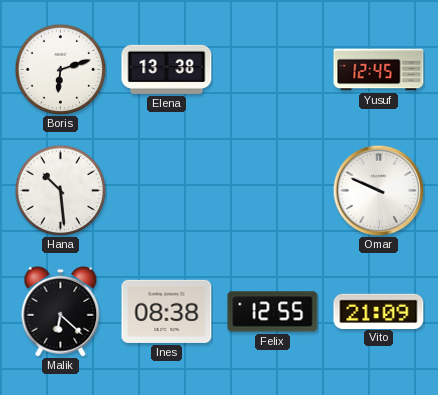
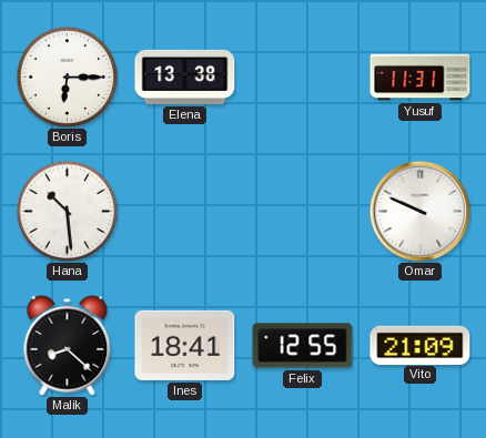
Boris: 6:12 -> 6:15
Yusuf: 12:45 -> 11:31
Malik: 6:22 -> 8:22
Ines: 08:38 -> 18:41
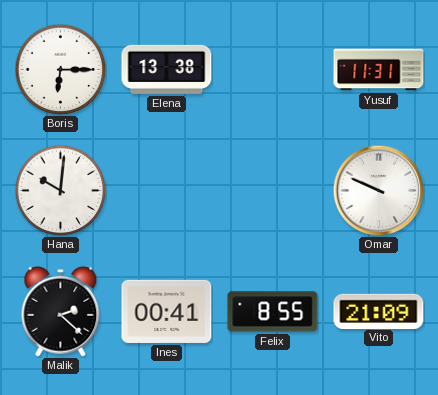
Hana: 10:29 -> 10:01
Malik: 8:22 -> 2:22
Ines: 18:41 -> 00:41
Felix: 12:55 -> 8:55
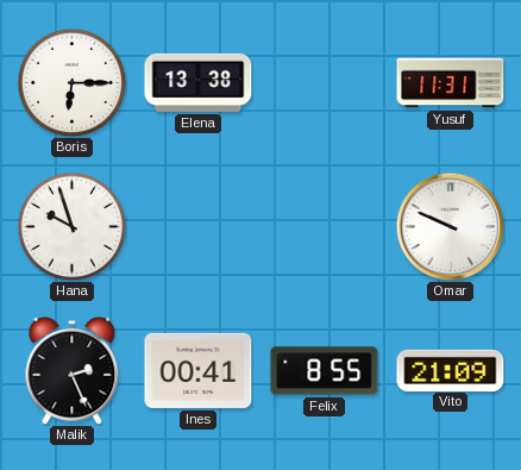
Hana: 10:01 -> 9:57
Malik: 2:22 -> 2:26
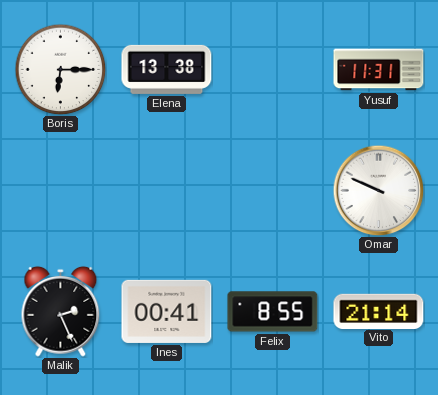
Hana: 9:57 -> none
Vito: 21:09 -> 21:14
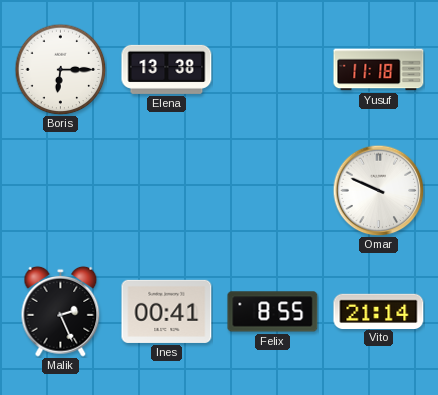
Yusuf: 11:31 -> 11:18
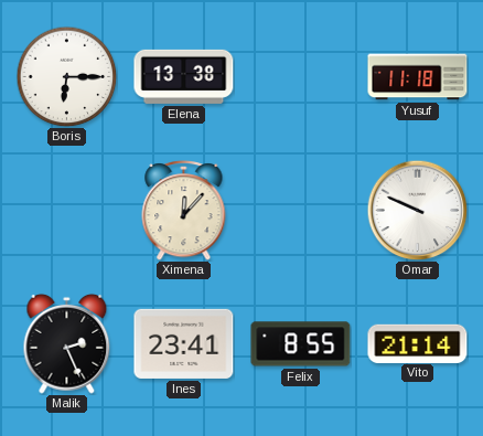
Ximena: none -> 12:07
Ines: 00:41 -> 23:41
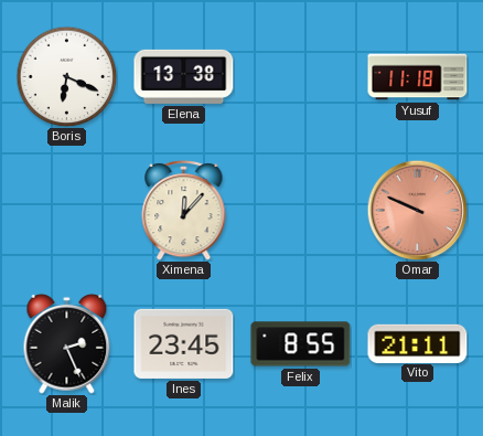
Boris: 6:15 -> 6:19
Omar dial: white -> salmon
Ines: 23:41 -> 23:45
Vito: 21:14 -> 21:11
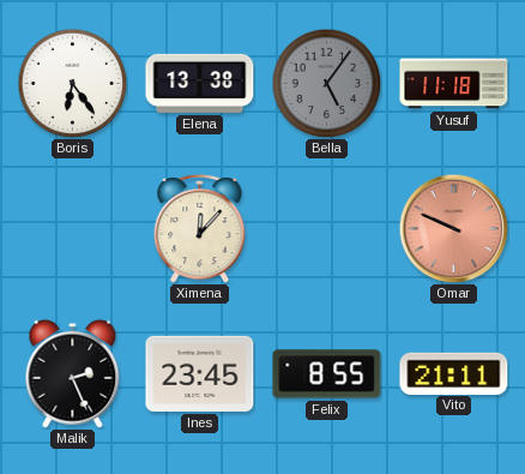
Boris: 6:19 -> 6:24
Bella: none -> 5:06
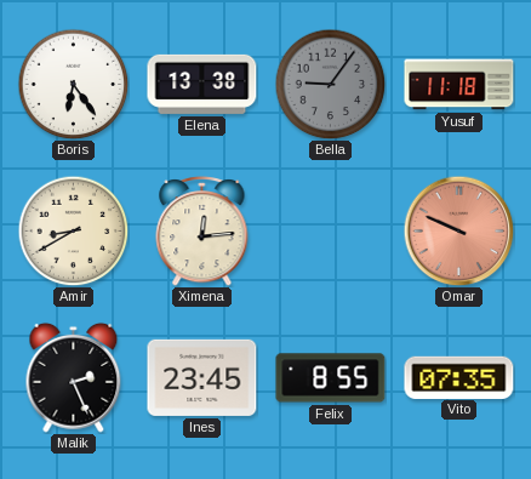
Bella: 5:06 -> 9:06
Amir: none -> 8:40
Ximena: 12:07 -> 12:14
Vito: 21:11 -> 07:35
